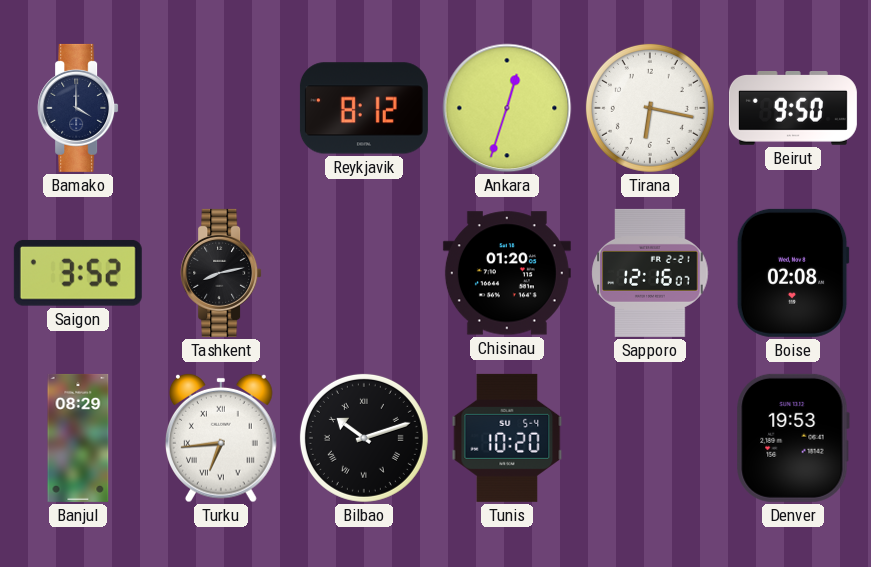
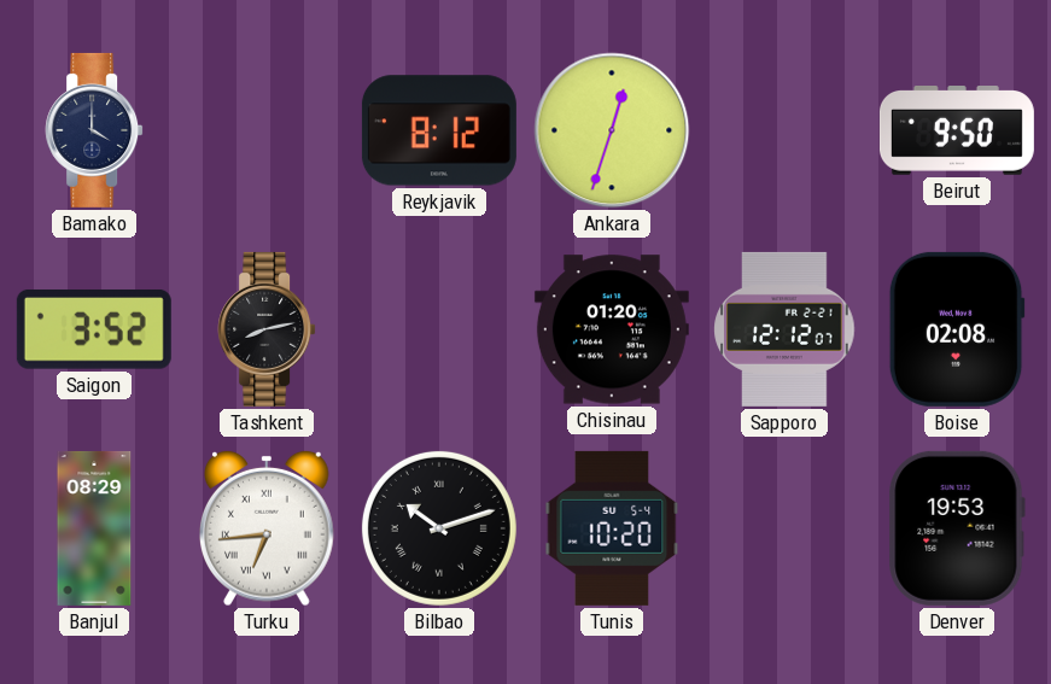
Tirana: 6:17 -> none
Sapporo: 12:16 -> 12:12
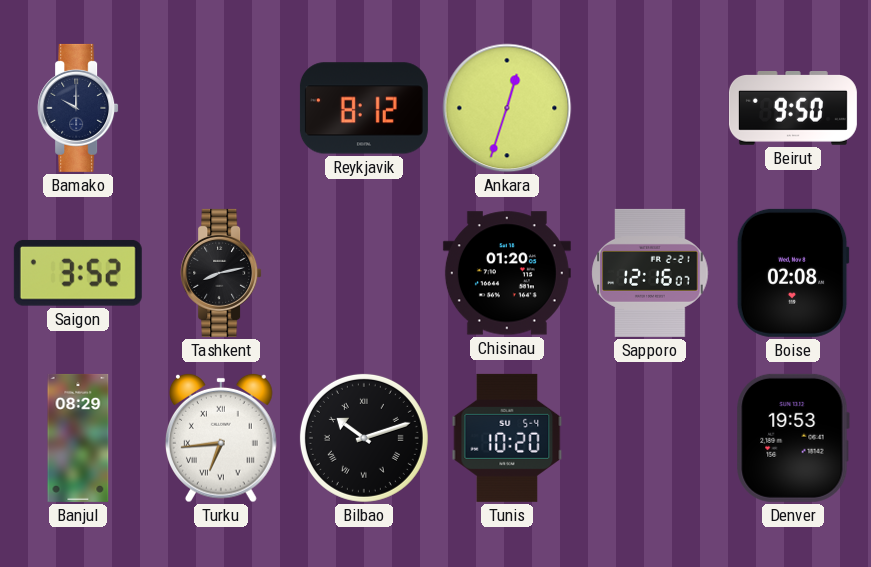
Bamako: 4:00 -> 10:00
Sapporo: 12:12 -> 12:16
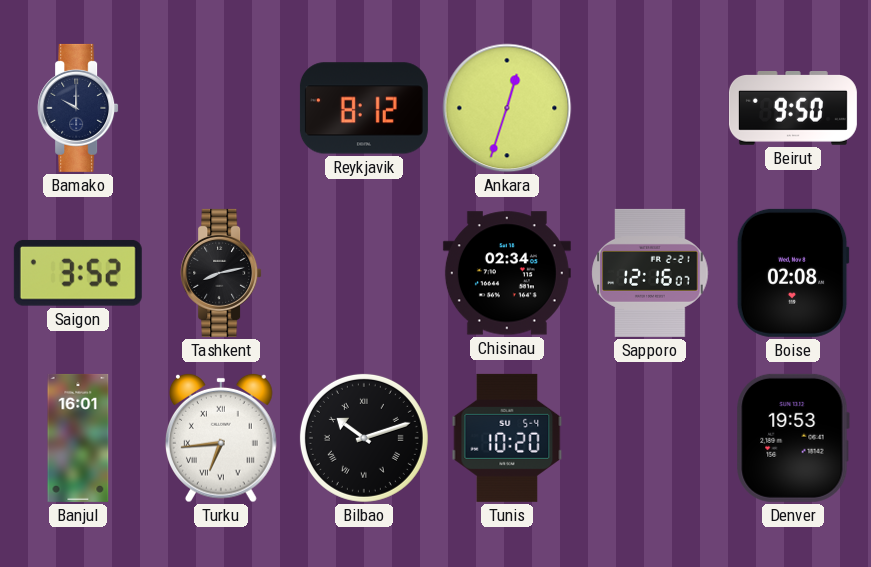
Chisinau: 01:20 -> 02:34
Banjul: 08:29 -> 16:01
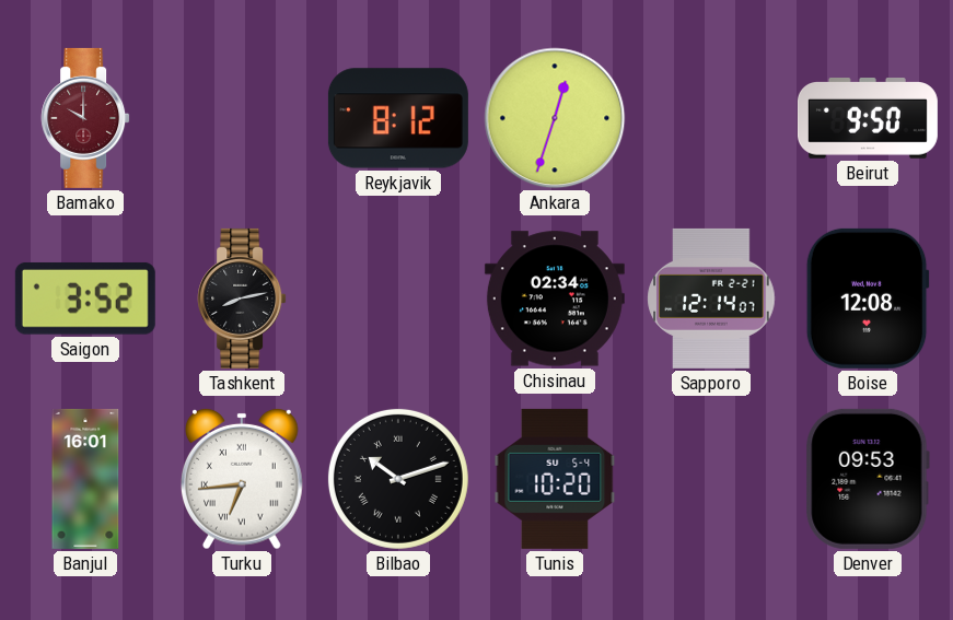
Bamako dial: navy -> burgundy
Sapporo: 12:16 -> 12:14
Boise: 02:08 -> 12:08
Denver: 19:53 -> 09:53
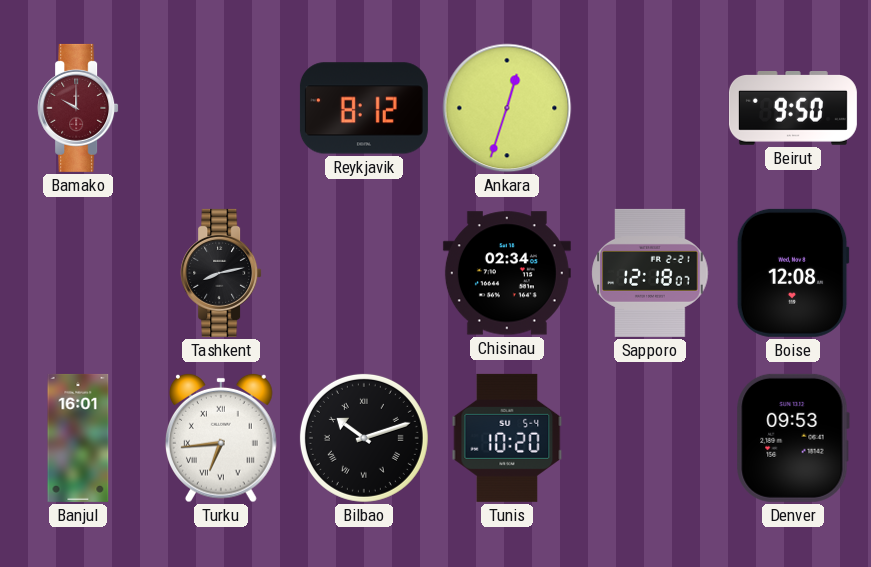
Saigon: 3:52 -> none
Sapporo: 12:14 -> 12:18
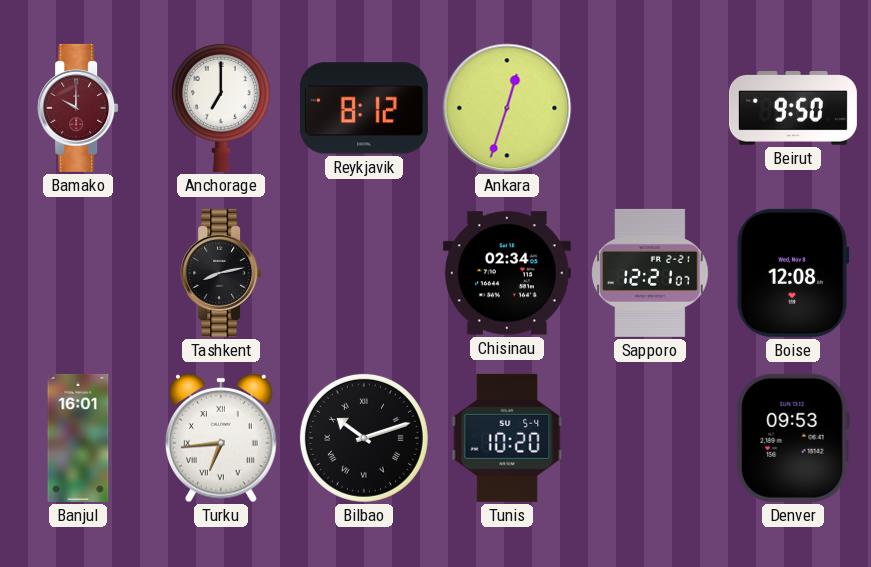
Anchorage: none -> 7:00
Sapporo: 12:18 -> 12:21
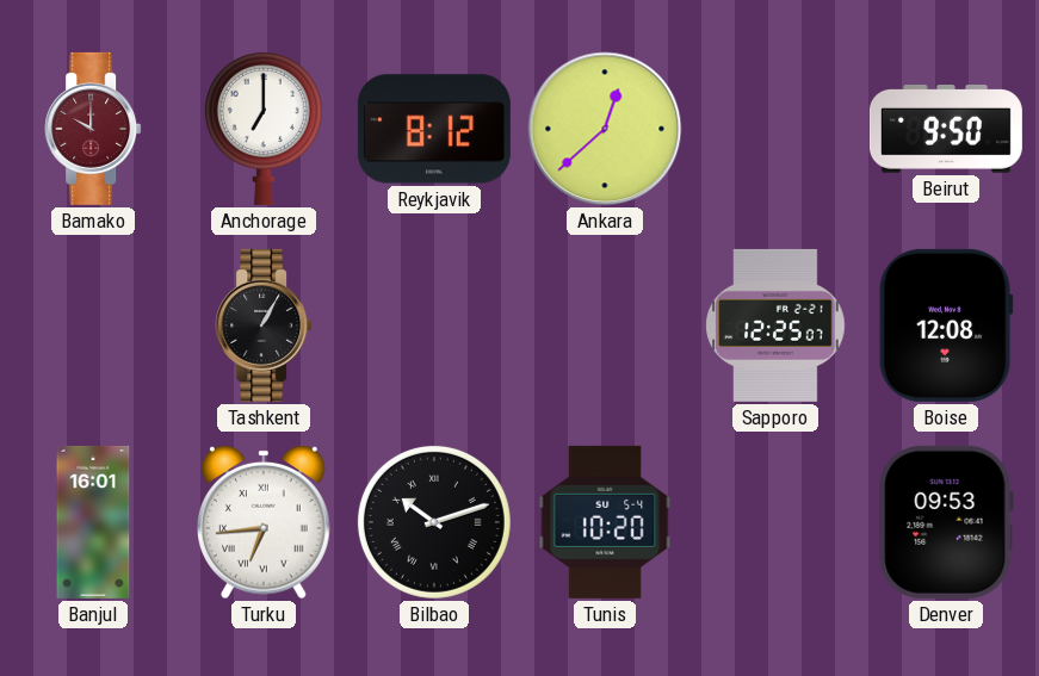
Ankara: 12:33 -> 12:38
Tashkent: 8:13 -> 1:05
Chisinau: 02:34 -> none
Sapporo: 12:21 -> 12:25
